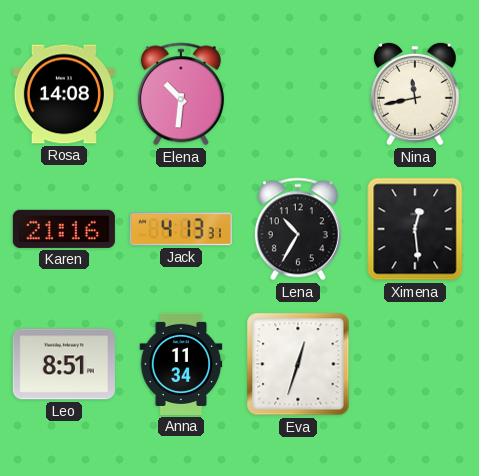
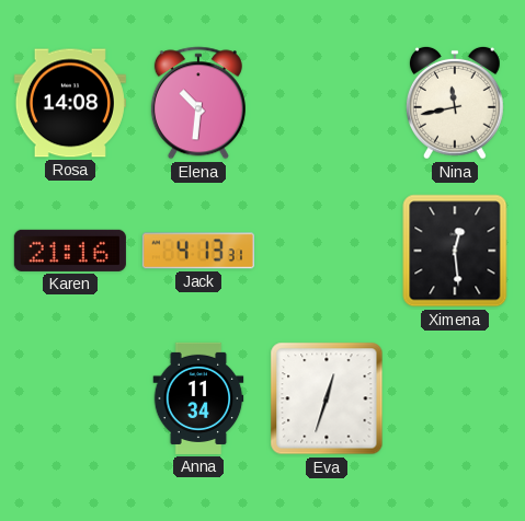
Lena: 10:35 -> none
Leo: 8:51 -> none
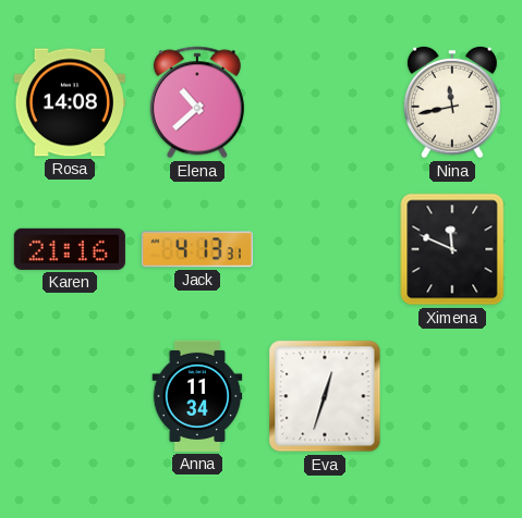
Elena: 10:31 -> 10:38
Ximena: 12:29 -> 11:49
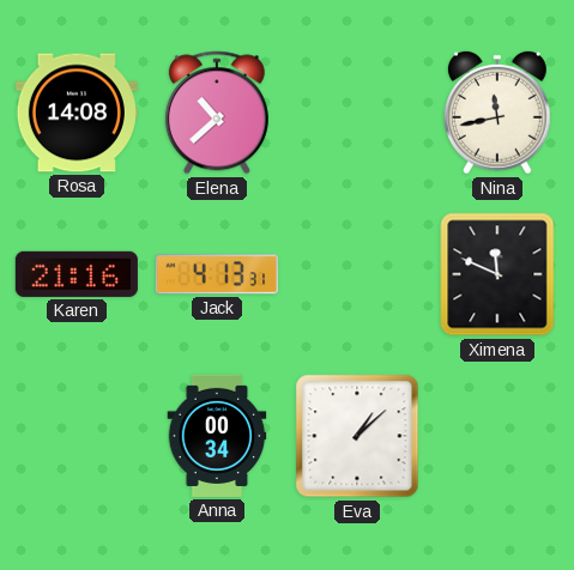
Anna: 11:34 -> 00:34
Eva: 12:33 -> 1:08
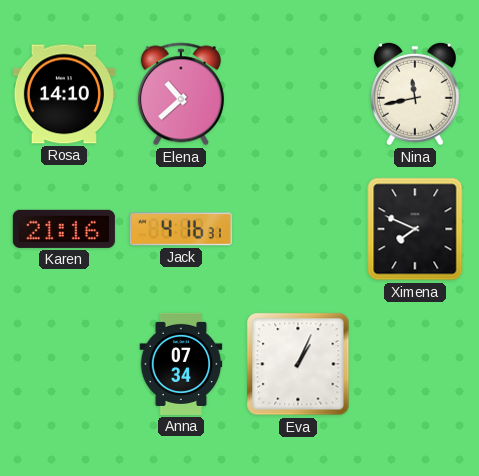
Rosa: 14:08 -> 14:10
Jack: 4:13 -> 4:16
Ximena: 11:49 -> 7:49
Anna: 00:34 -> 07:34
Eva: 1:08 -> 1:04
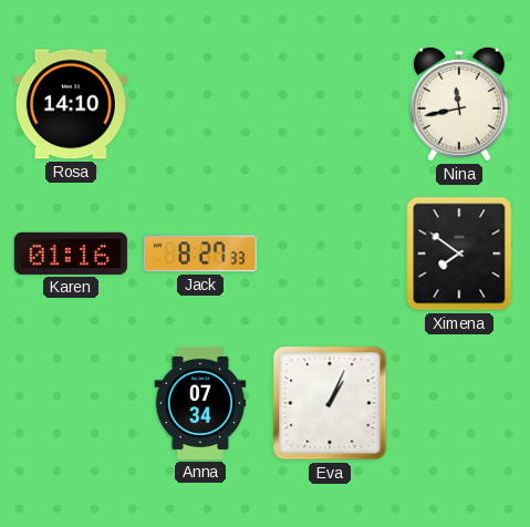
Elena: 10:38 -> none
Karen: 21:16 -> 01:16
Jack: 4:16 -> 8:27
Ximena: 7:49 -> 7:51
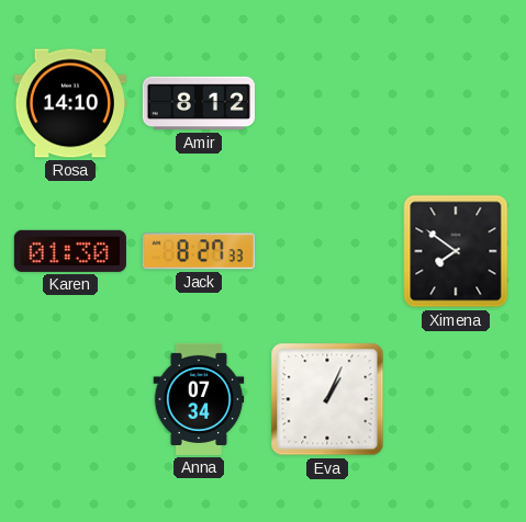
Amir: none -> 8:12
Nina: 11:43 -> none
Karen: 01:16 -> 01:30
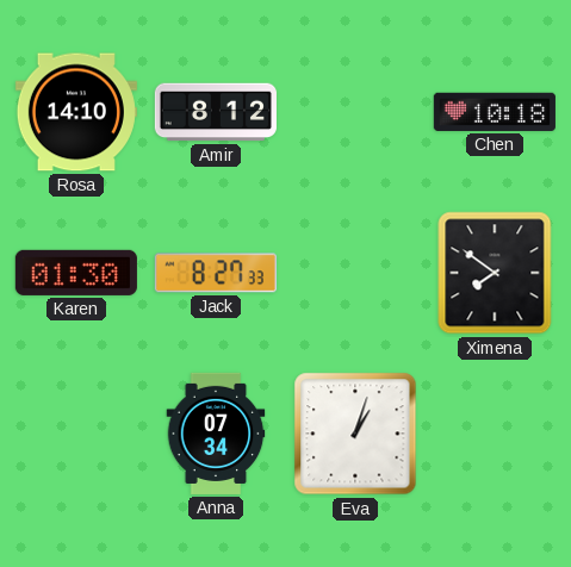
Chen: none -> 10:18
Eva: 1:04 -> 1:03
